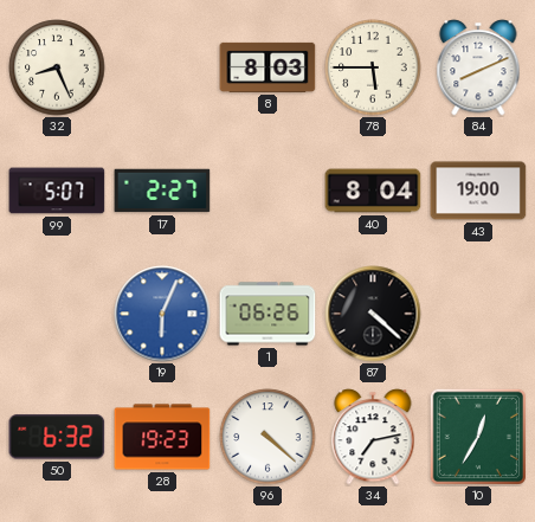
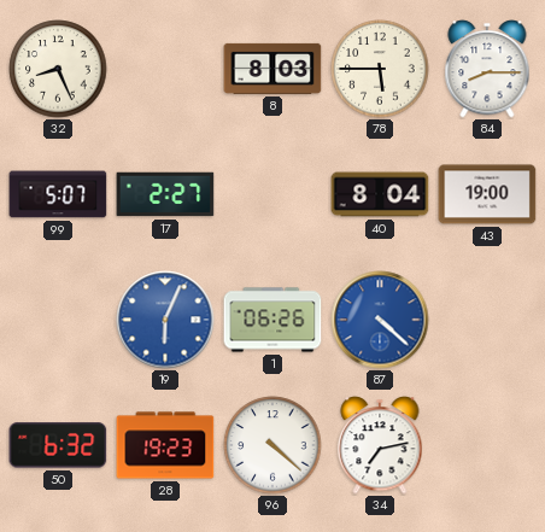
84: 8:11 -> 8:15
87 dial: black -> blue
10: 12:35 -> none
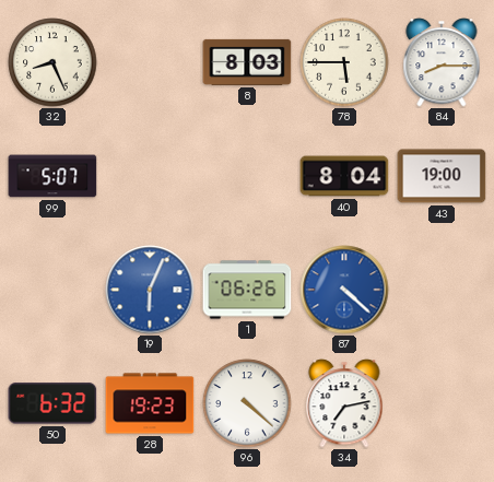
17: 2:27 -> none
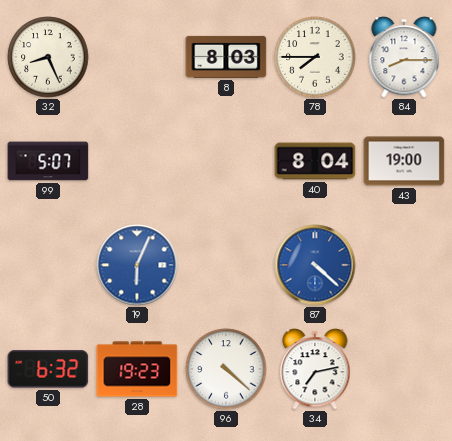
78: 5:45 -> 7:45
1: 06:26 -> none
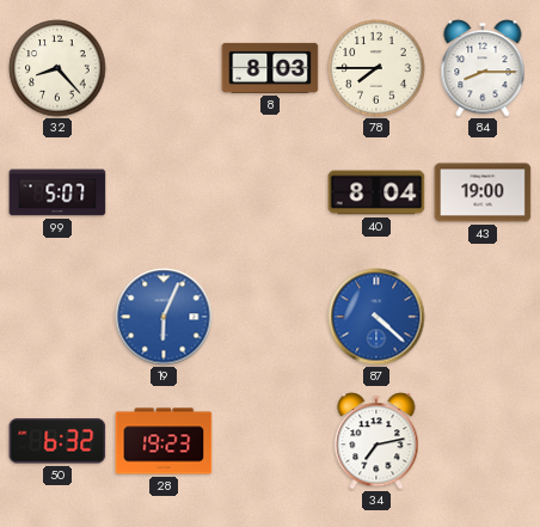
32: 8:26 -> 8:23
96: 4:22 -> none
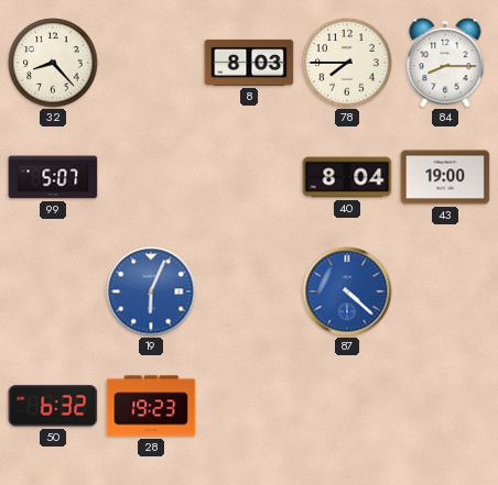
34: 7:13 -> none
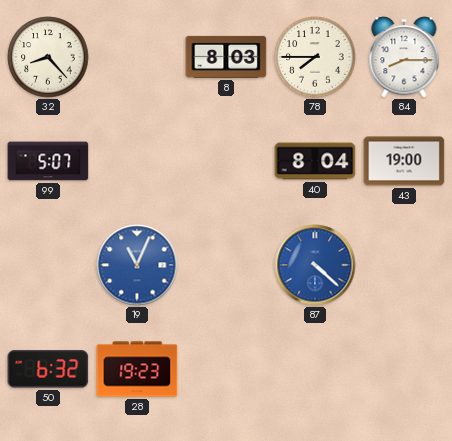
19: 6:04 -> 11:04
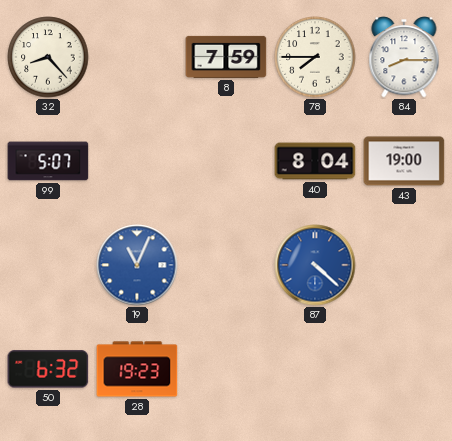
8: 8:03 -> 7:59
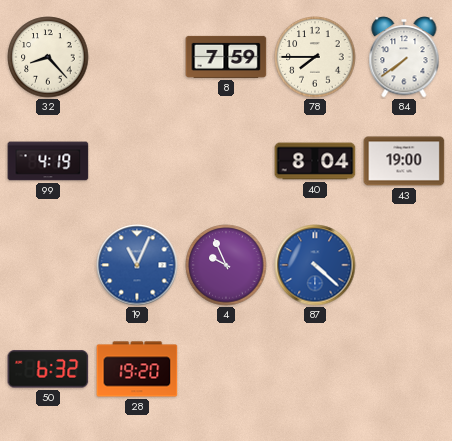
84: 8:15 -> 7:39
99: 5:07 -> 4:19
4: none -> 9:56
28: 19:23 -> 19:20
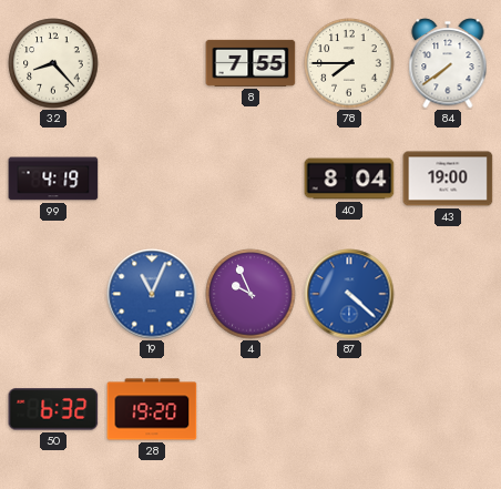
8: 7:59 -> 7:55
